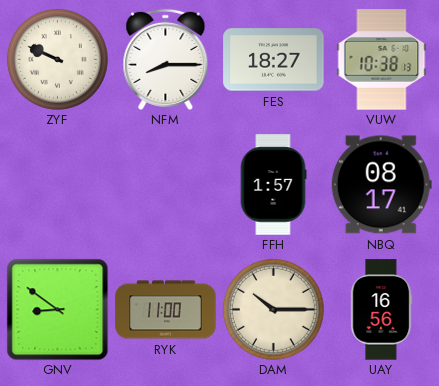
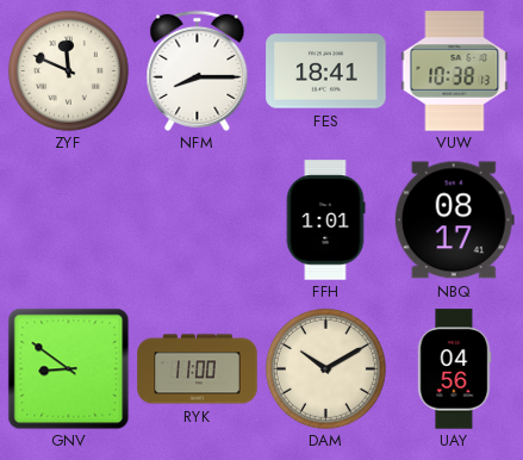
ZYF: 9:49 -> 11:49
FES: 18:27 -> 18:41
FFH: 1:57 -> 1:01
DAM: 10:15 -> 10:10
UAY: 16:56 -> 04:56
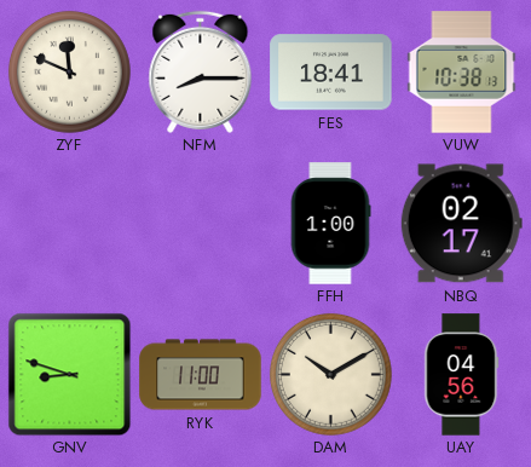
FFH: 1:01 -> 1:00
NBQ: 08:17 -> 02:17
GNV: 8:51 -> 8:48
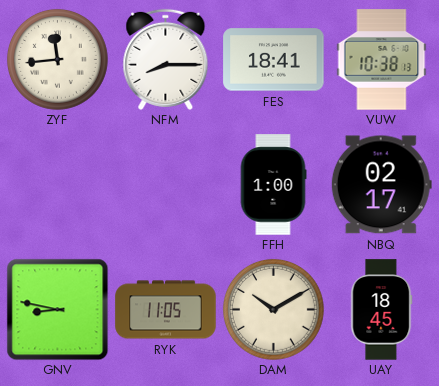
ZYF: 11:49 -> 11:44
GNV: 8:48 -> 8:47
RYK: 11:00 -> 11:05
UAY: 04:56 -> 18:45
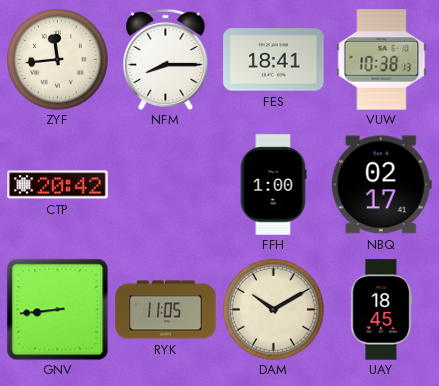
CTP: none -> 20:42
GNV: 8:47 -> 8:44
